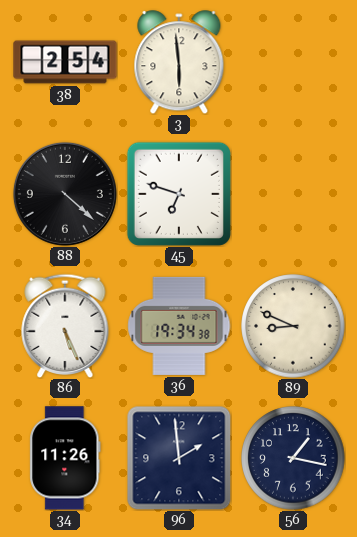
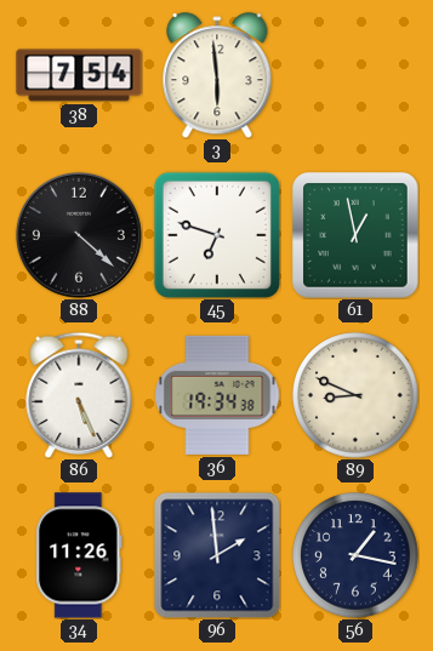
38: 2:54 -> 7:54
61: none -> 12:58
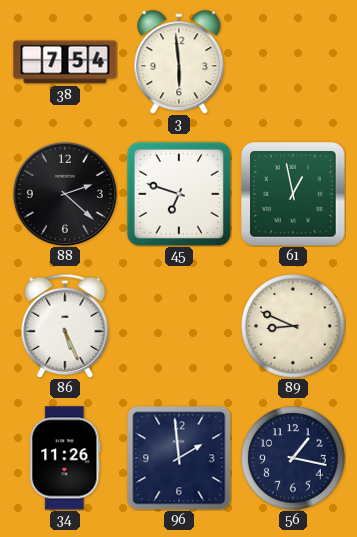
88: 4:22 -> 2:22
36: 19:34 -> none
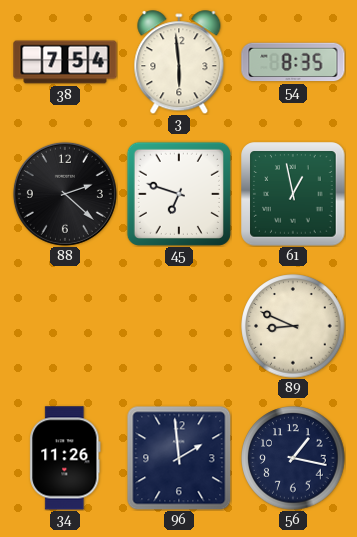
54: none -> 8:35
86: 5:26 -> none
